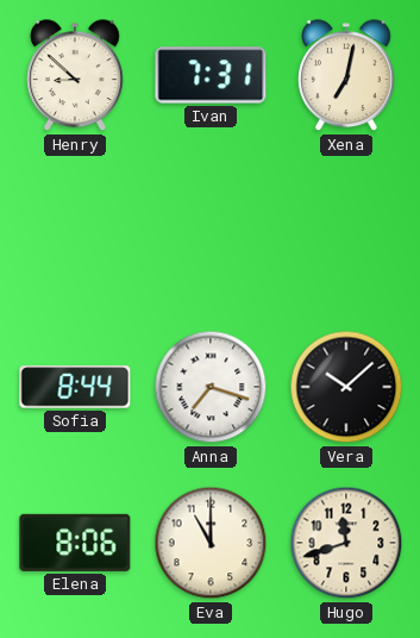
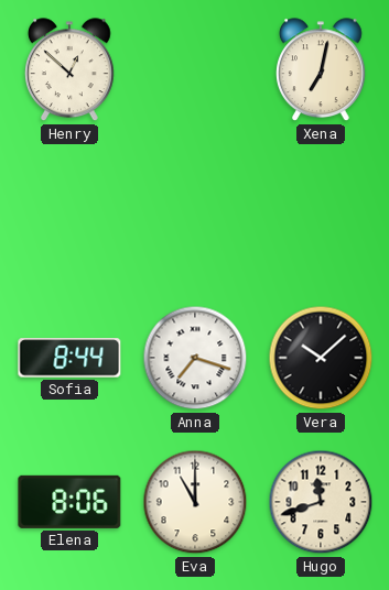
Henry: 8:52 -> 12:52
Ivan: 7:31 -> none
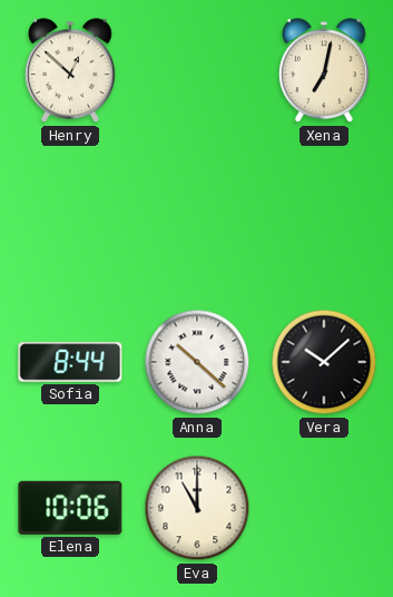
Anna: 7:18 -> 10:22
Elena: 8:06 -> 10:06
Hugo: 11:42 -> none
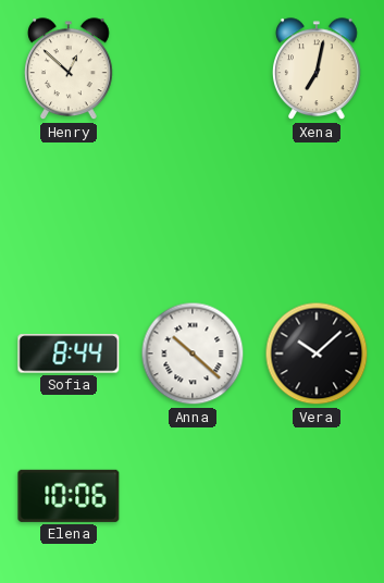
Eva: 11:00 -> none
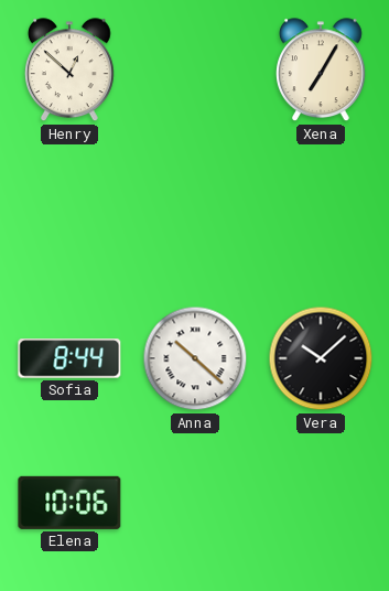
Xena: 7:02 -> 7:05
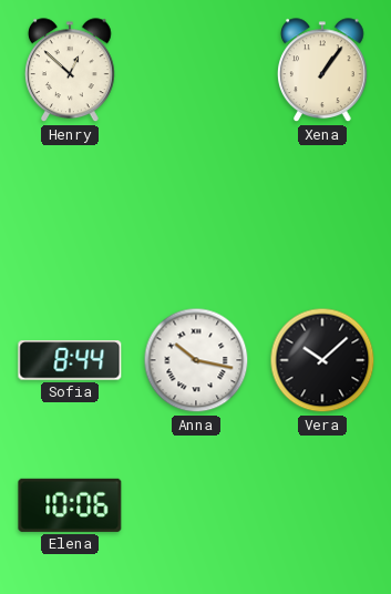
Xena: 7:05 -> 1:06
Anna: 10:22 -> 10:17
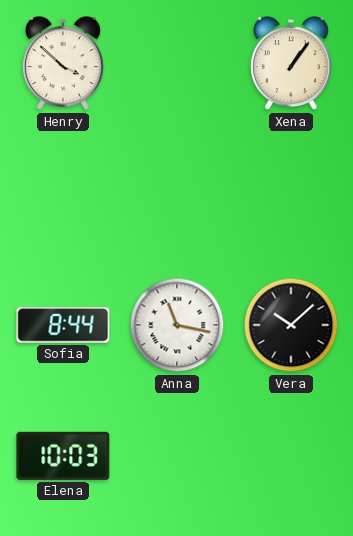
Henry: 12:52 -> 3:52
Anna: 10:17 -> 11:17
Elena: 10:06 -> 10:03
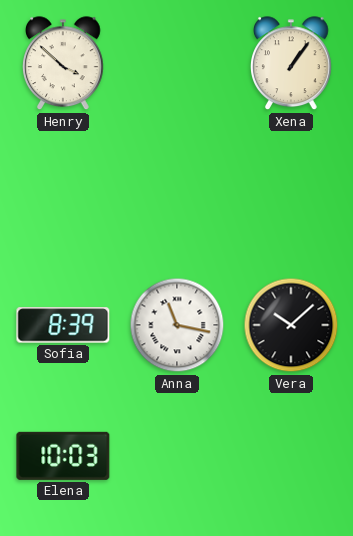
Sofia: 8:44 -> 8:39
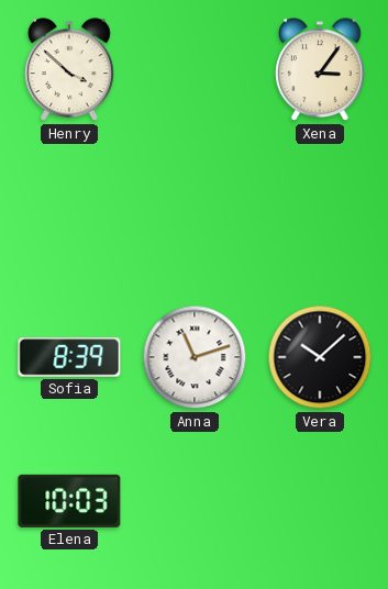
Xena: 1:06 -> 3:06
Anna: 11:17 -> 11:12
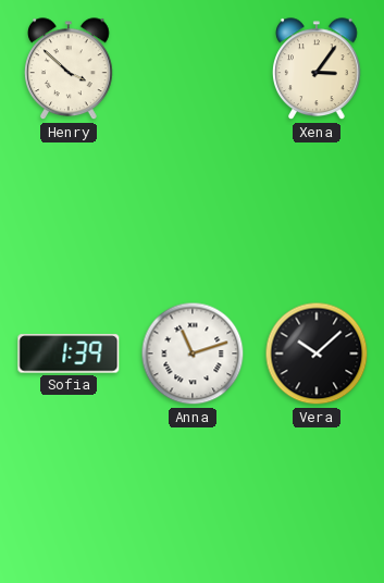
Sofia: 8:39 -> 1:39
Elena: 10:03 -> none
